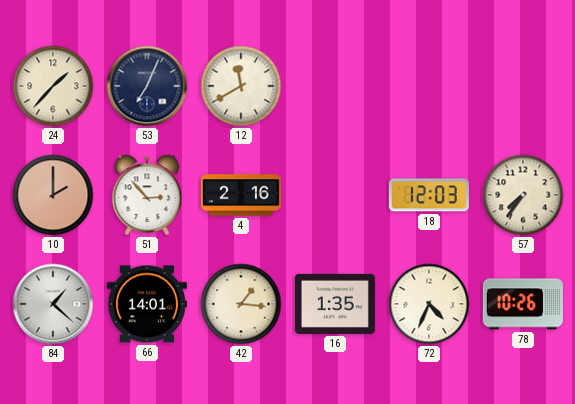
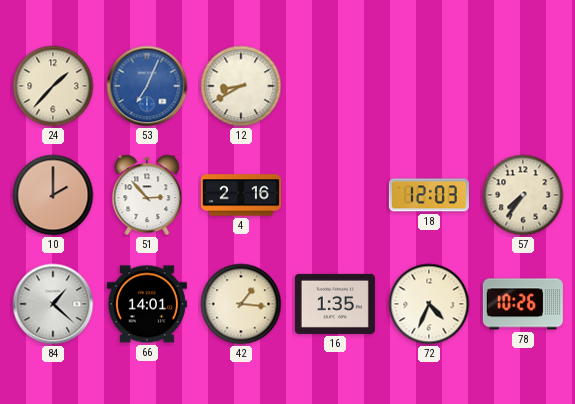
53 dial: navy -> blue
12: 11:40 -> 8:40
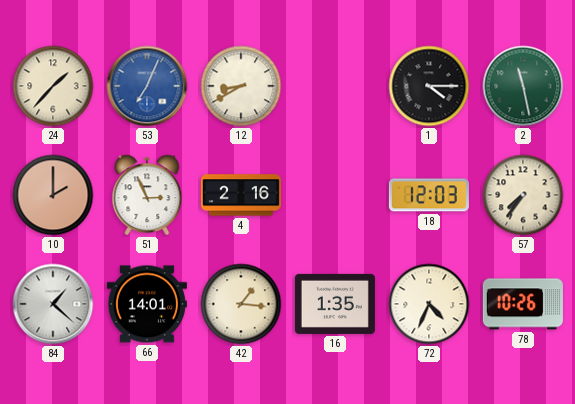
1: none -> 4:15
2: none -> 11:28
51: 2:53 -> 2:56
